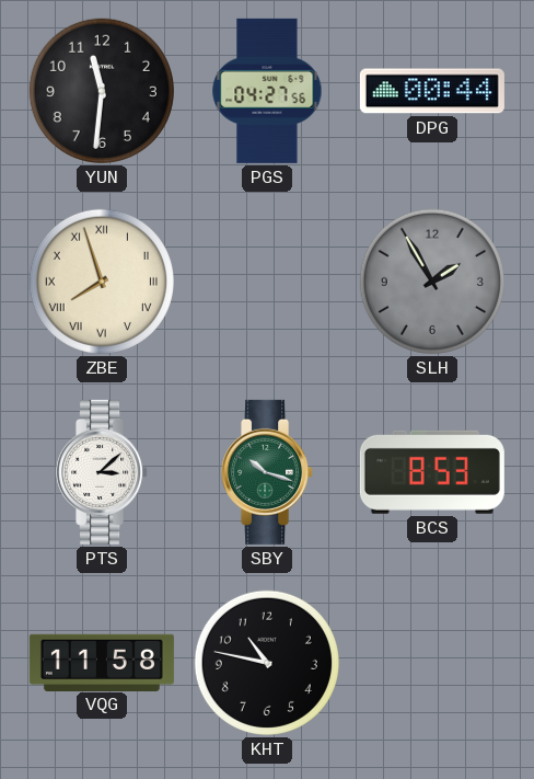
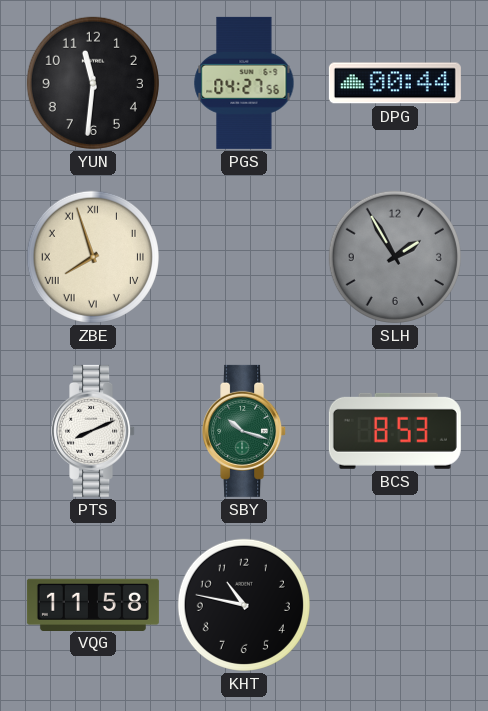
PTS: 3:08 -> 8:11
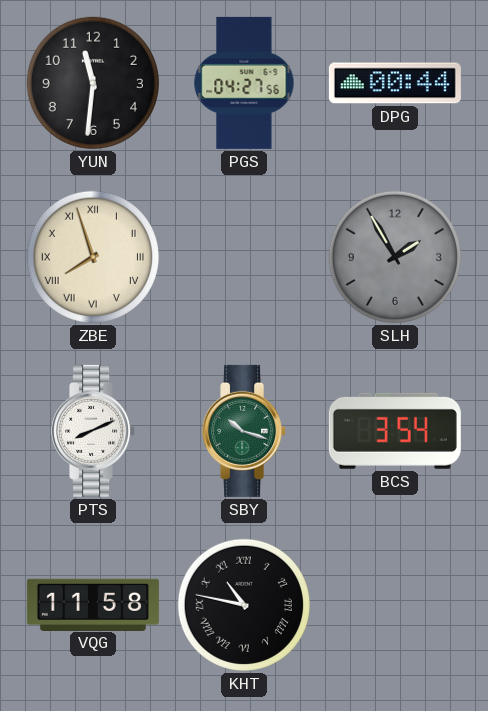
BCS: 8:53 -> 3:54
KHT numerals: Arabic -> Roman
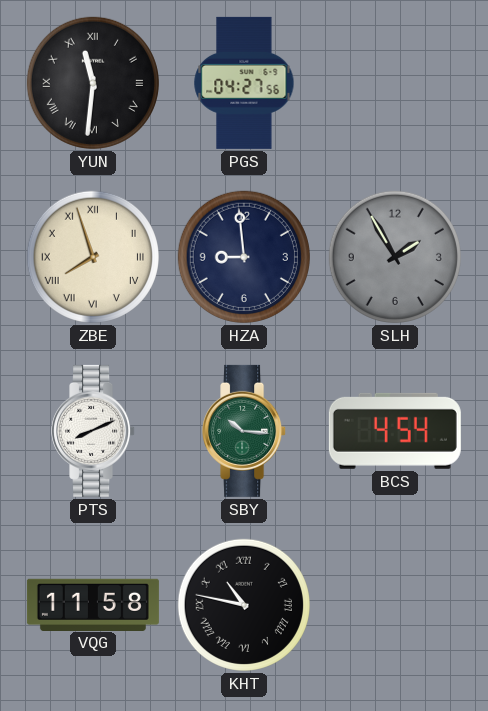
YUN numerals: Arabic -> Roman
DPG: 00:44 -> none
HZA: none -> 8:59
SBY: 10:18 -> 10:16
BCS: 3:54 -> 4:54
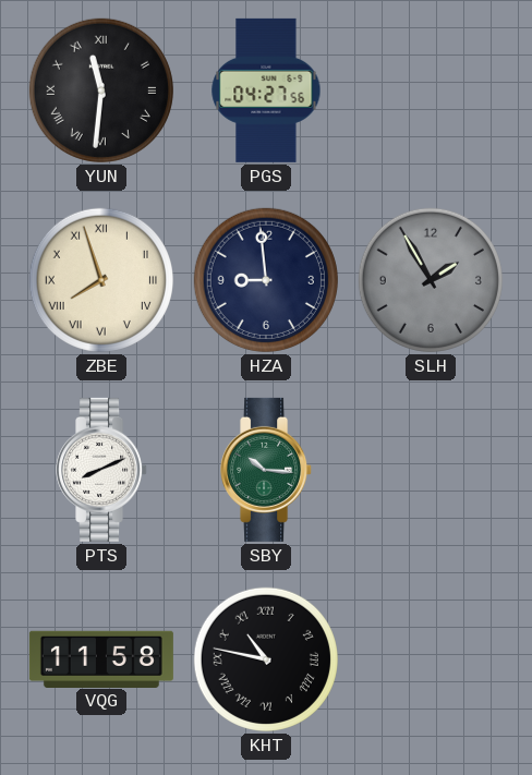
BCS: 4:54 -> none
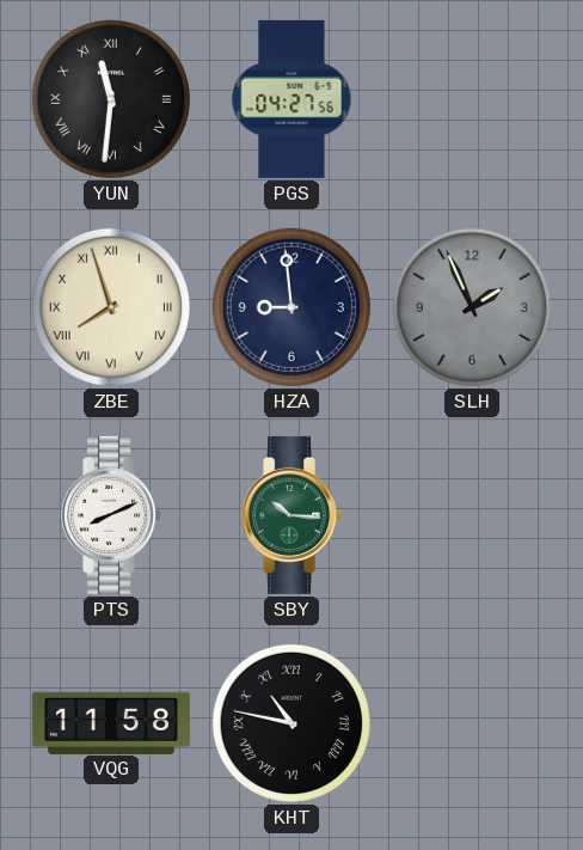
SLH: 1:55 -> 1:56
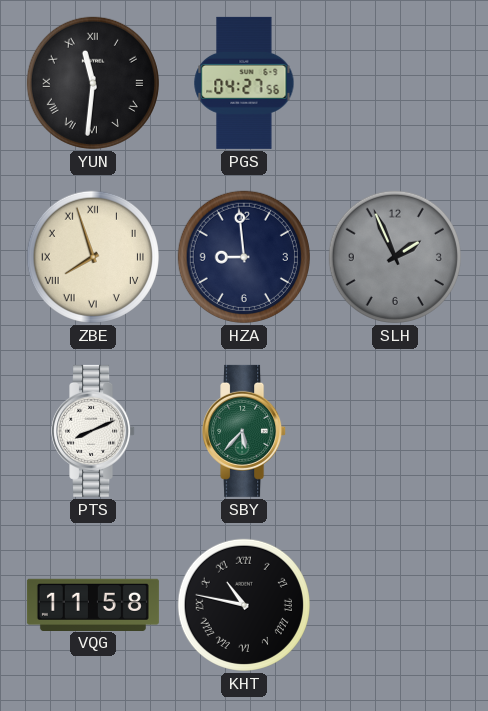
SBY: 10:16 -> 5:37
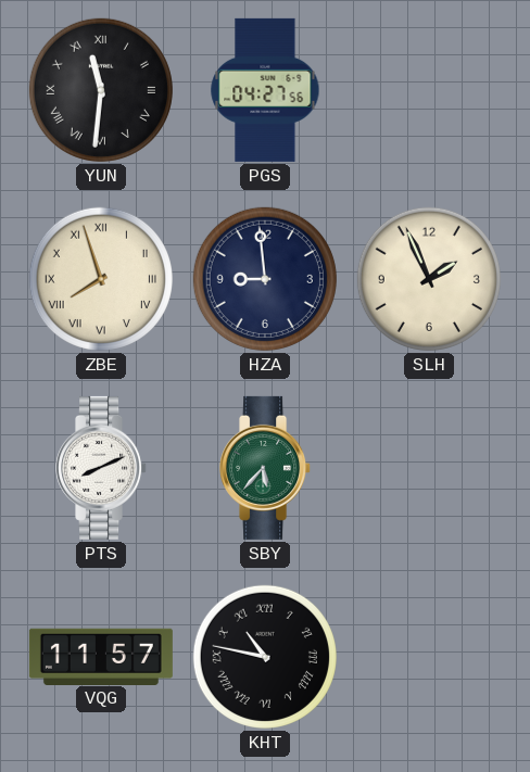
SLH dial: grey -> cream
VQG: 11:58 -> 11:57
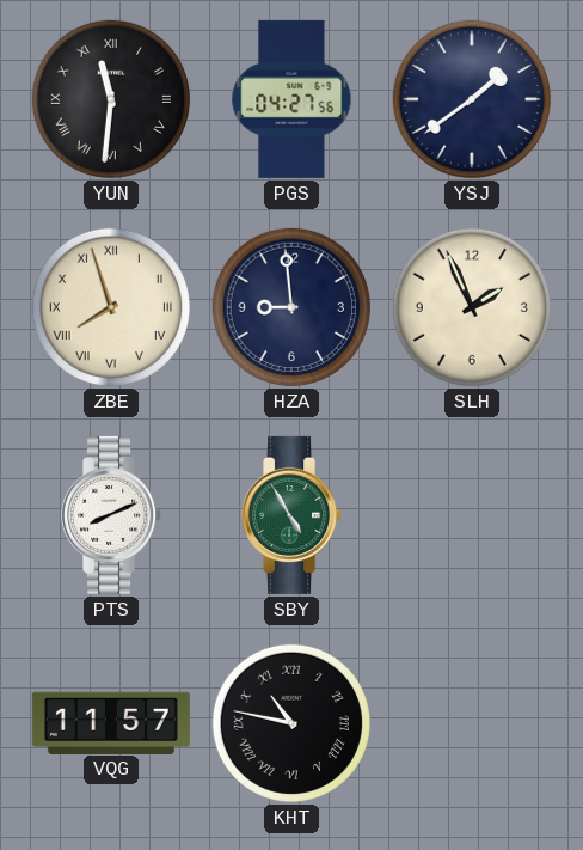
YSJ: none -> 1:39
SBY: 5:37 -> 4:55
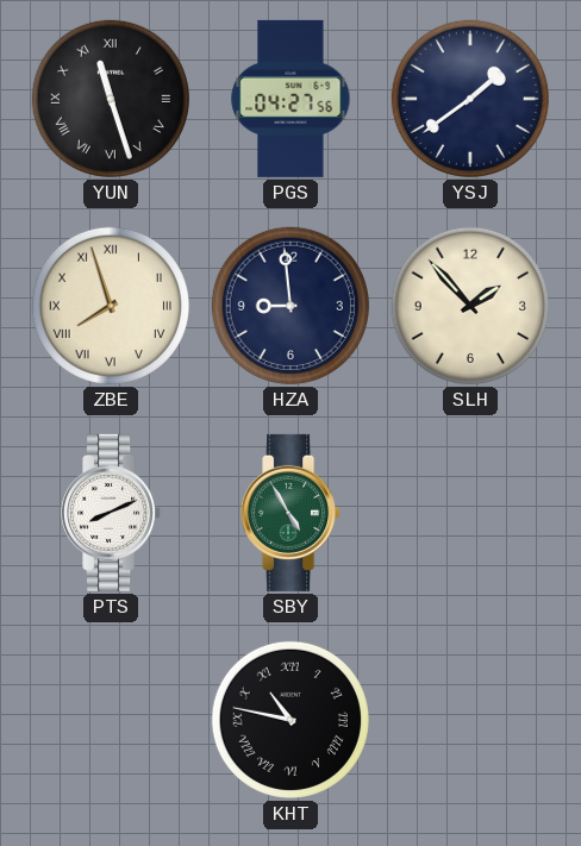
YUN: 11:31 -> 11:27
SLH: 1:56 -> 1:53
VQG: 11:57 -> none
